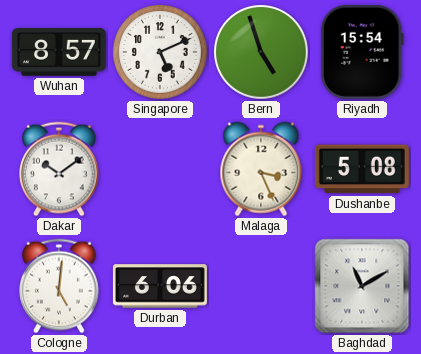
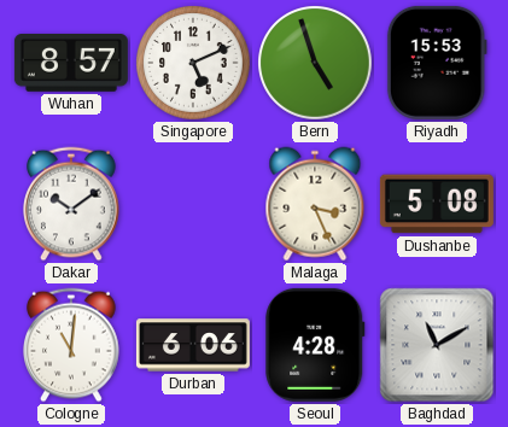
Riyadh: 15:54 -> 15:53
Cologne: 5:01 -> 11:01
Seoul: none -> 4:28
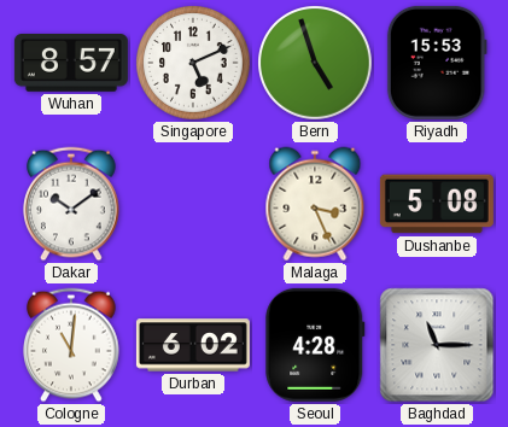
Durban: 6:06 -> 6:02
Baghdad: 11:10 -> 11:15
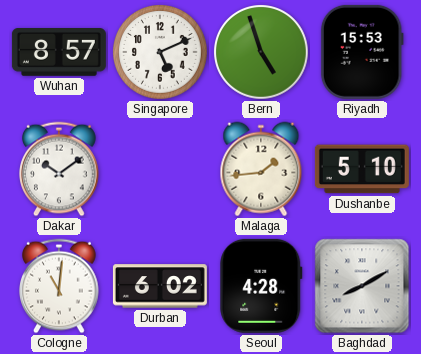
Malaga: 3:26 -> 1:44
Dushanbe: 5:08 -> 5:10
Baghdad: 11:15 -> 8:10
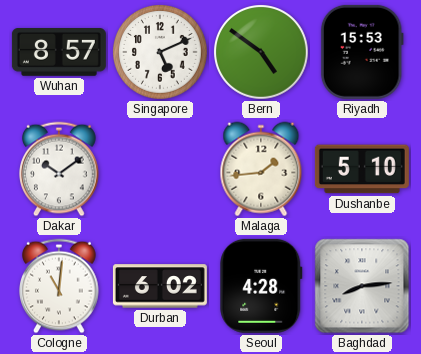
Bern: 4:57 -> 4:51
Baghdad: 8:10 -> 8:14
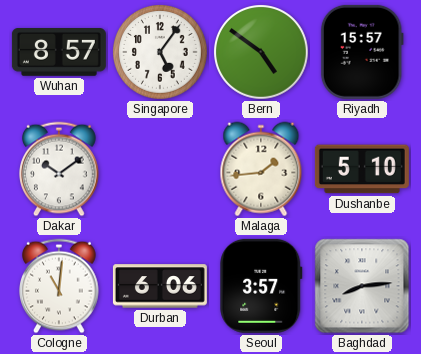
Singapore: 5:11 -> 5:06
Riyadh: 15:53 -> 15:57
Durban: 6:02 -> 6:06
Seoul: 4:28 -> 3:57
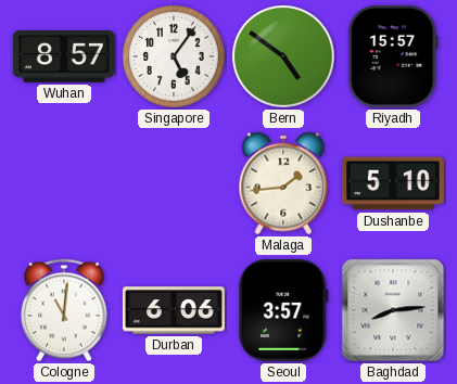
Dakar: 10:09 -> none
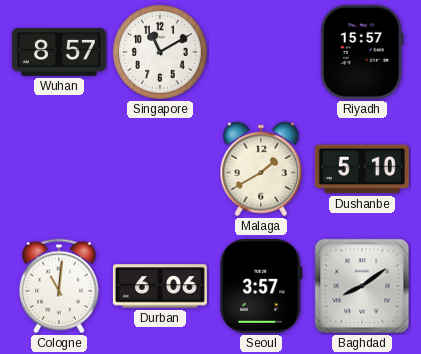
Singapore: 5:06 -> 11:10
Bern: 4:51 -> none
Malaga: 1:44 -> 1:40
Baghdad: 8:14 -> 8:09
